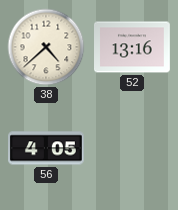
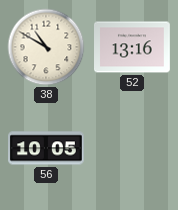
38: 4:38 -> 10:50
56: 4:05 -> 10:05
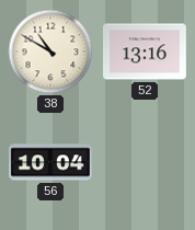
56: 10:05 -> 10:04
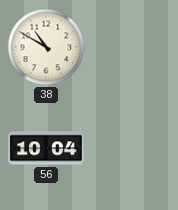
52: 13:16 -> none
